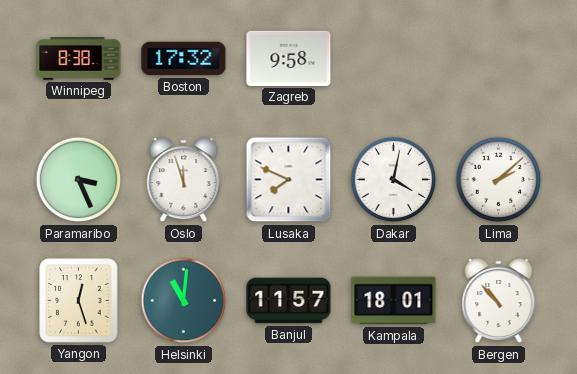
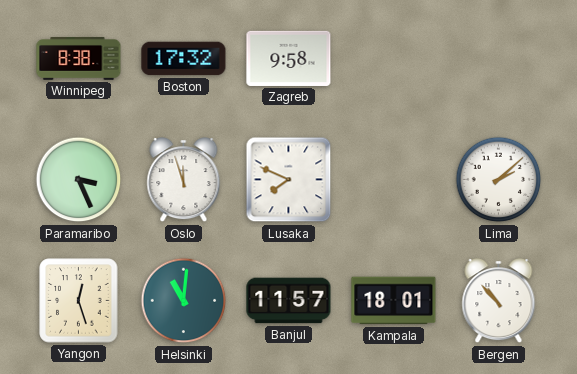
Dakar: 4:02 -> none
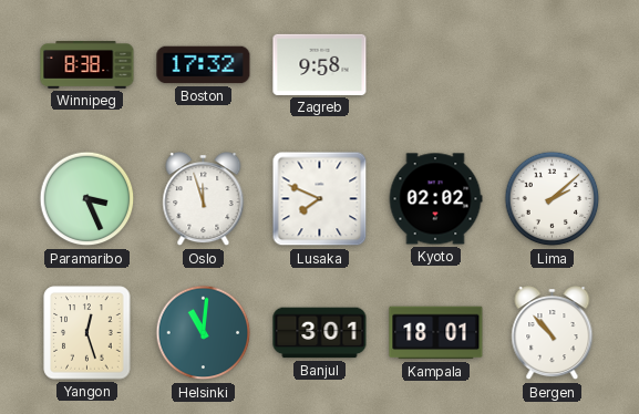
Kyoto: none -> 02:02
Banjul: 11:57 -> 3:01
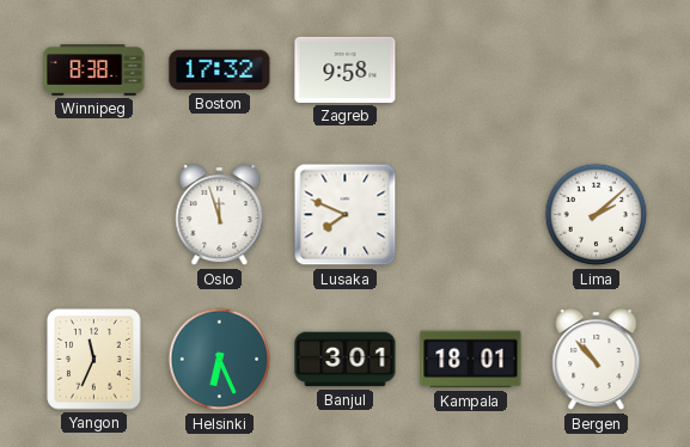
Paramaribo: 3:26 -> none
Kyoto: 02:02 -> none
Yangon: 12:27 -> 11:34
Helsinki: 11:01 -> 6:26
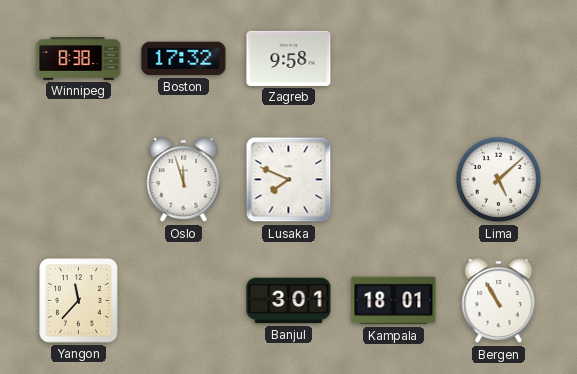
Lima: 2:08 -> 5:08
Yangon: 11:34 -> 11:37
Helsinki: 6:26 -> none
Bergen: 10:53 -> 10:55
